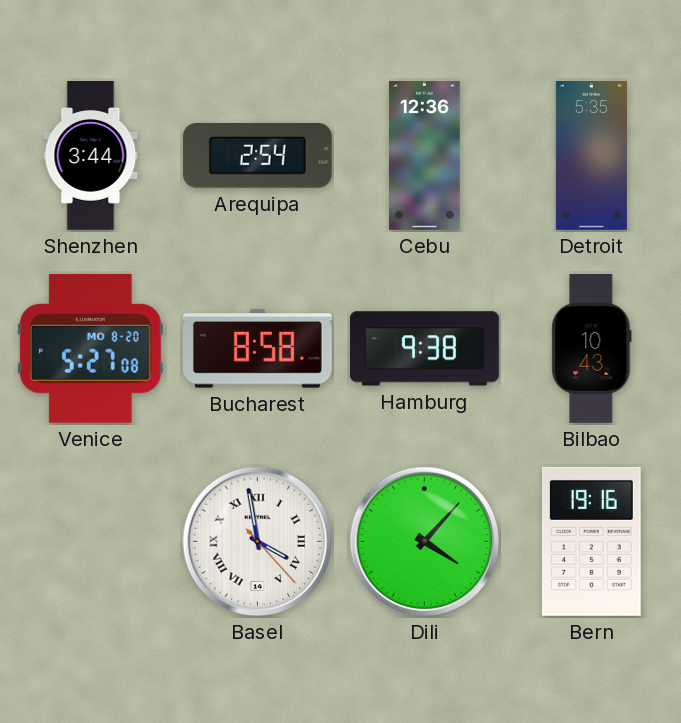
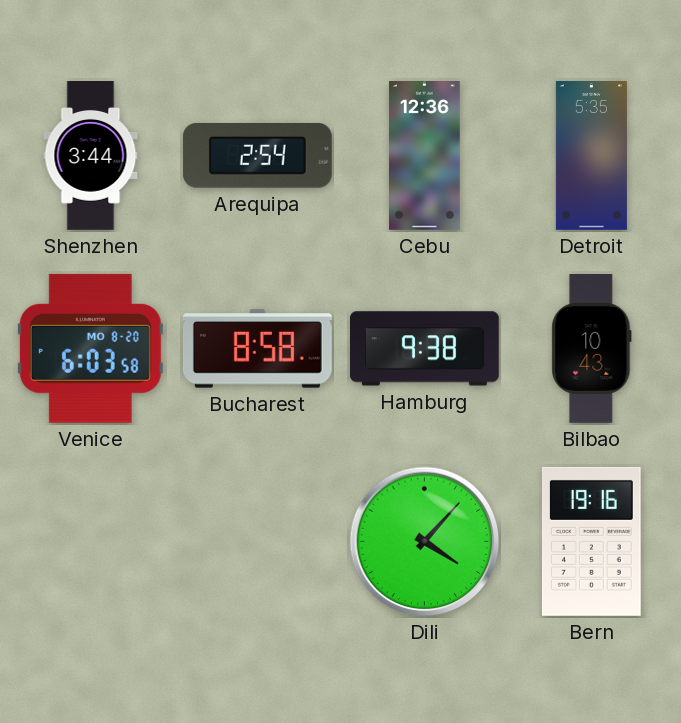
Venice: 5:27 -> 6:03
Basel: 3:58 -> none
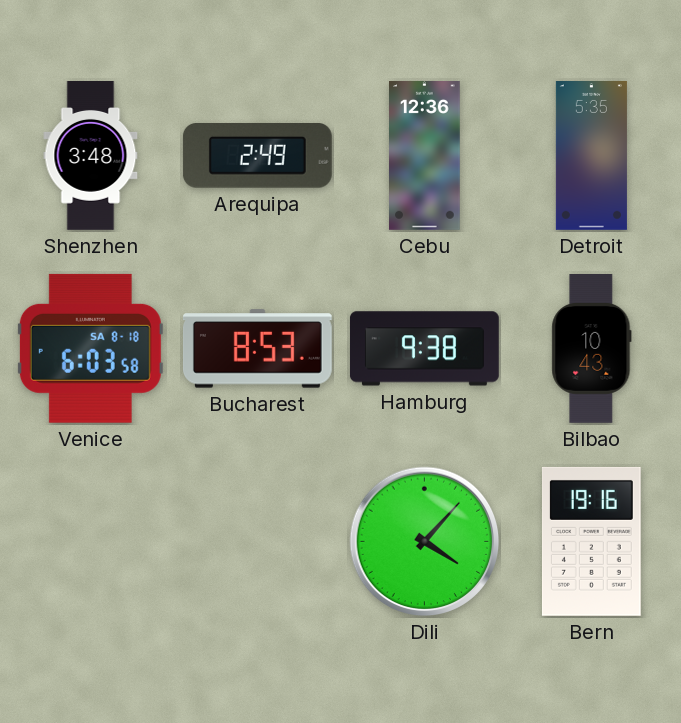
Shenzhen: 3:44 -> 3:48
Arequipa: 2:54 -> 2:49
Venice date: MO 8-20 -> SA 8-18
Bucharest: 8:58 -> 8:53
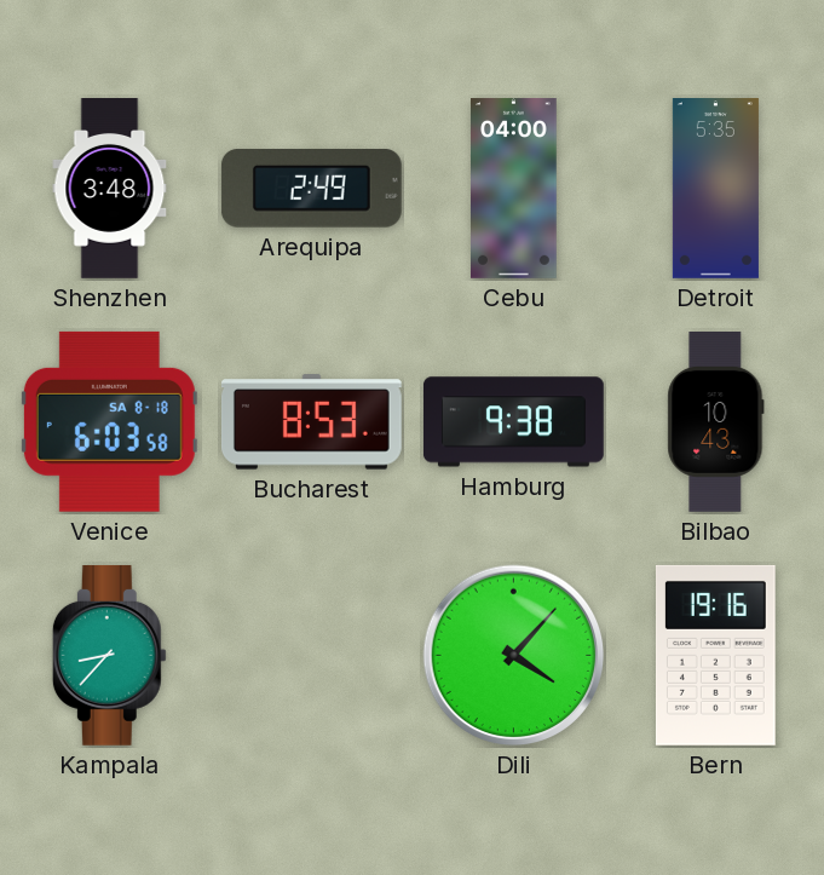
Cebu: 12:36 -> 04:00
Kampala: none -> 8:37
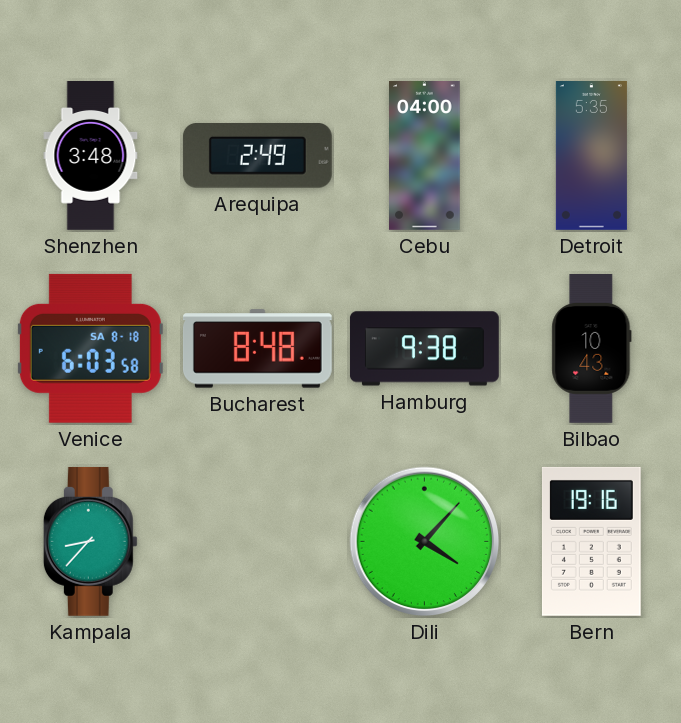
Bucharest: 8:53 -> 8:48
